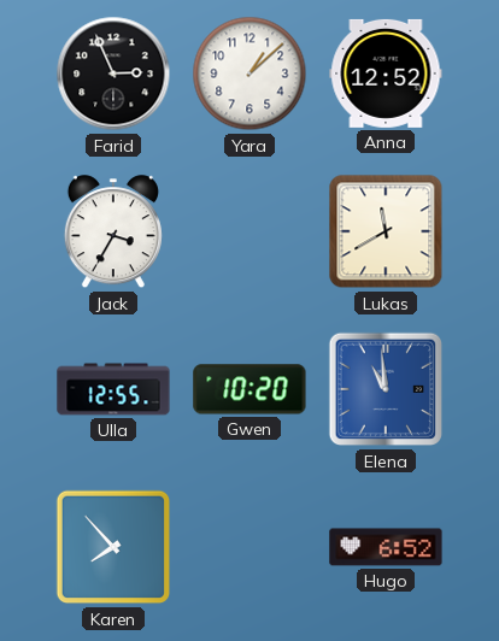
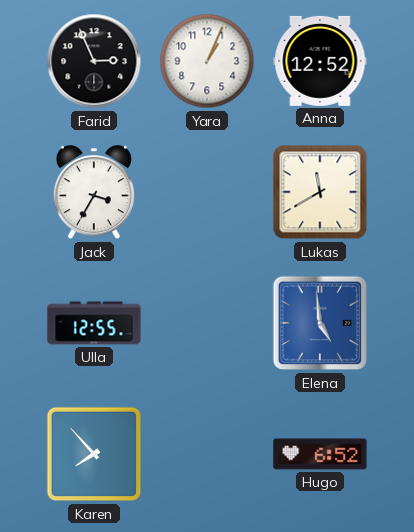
Yara: 1:08 -> 1:04
Gwen: 10:20 -> none
Elena: 10:59 -> 4:59
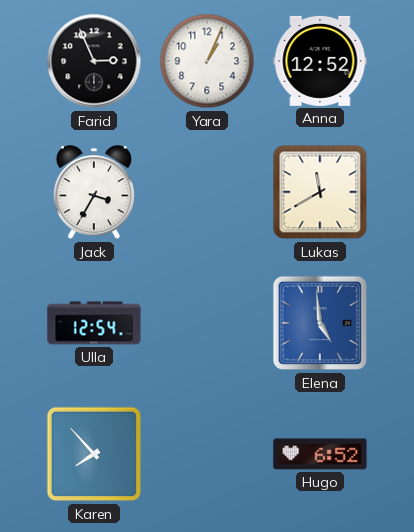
Ulla: 12:55 -> 12:54
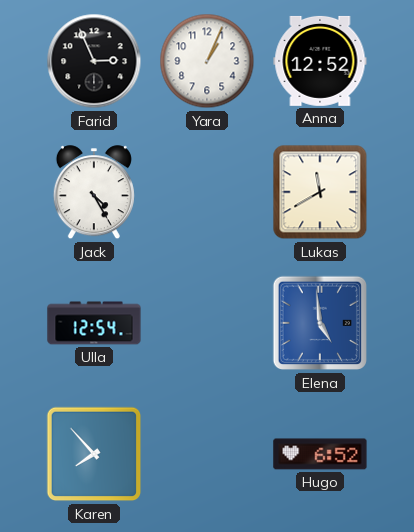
Jack: 3:35 -> 4:25
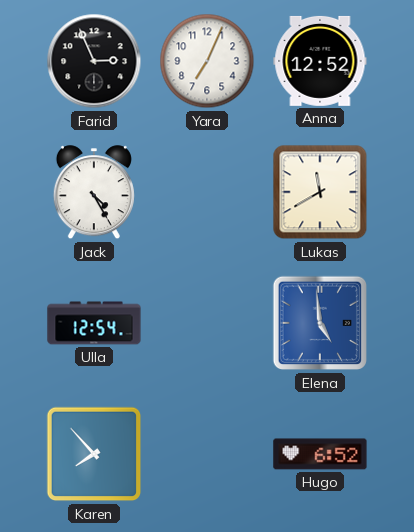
Yara: 1:04 -> 7:04
